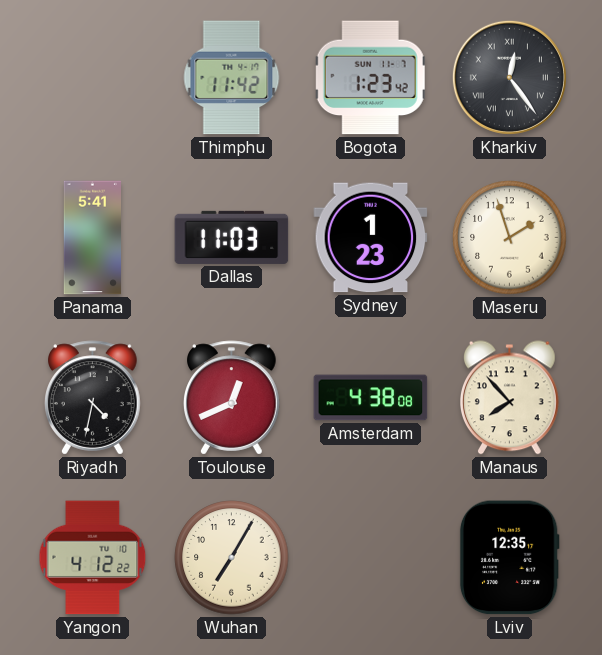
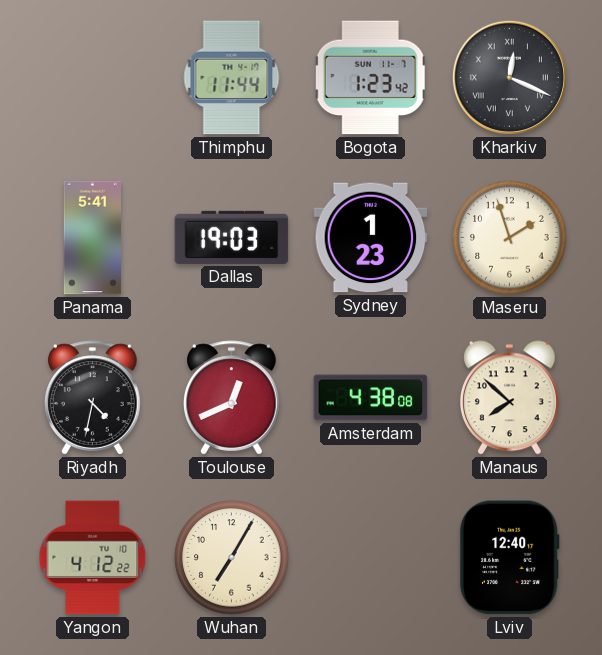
Thimphu: 11:42 -> 11:44
Kharkiv: 12:24 -> 12:19
Dallas: 11:03 -> 19:03
Manaus: 7:53 -> 7:52
Lviv: 12:35 -> 12:40
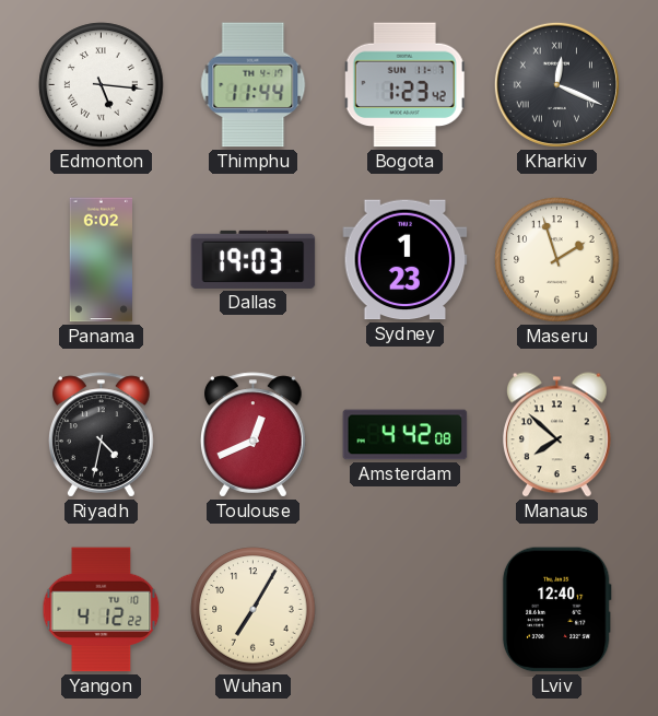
Edmonton: none -> 5:16
Panama: 5:41 -> 6:02
Amsterdam: 4:38 -> 4:42
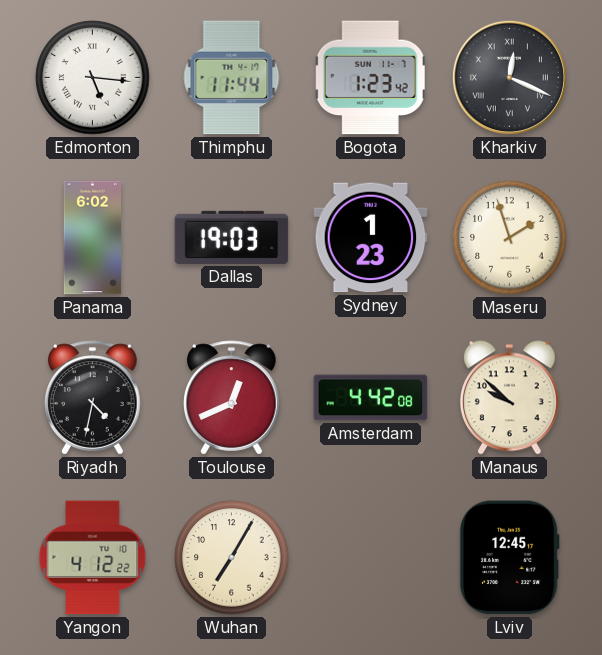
Manaus: 7:52 -> 9:52
Lviv: 12:40 -> 12:45
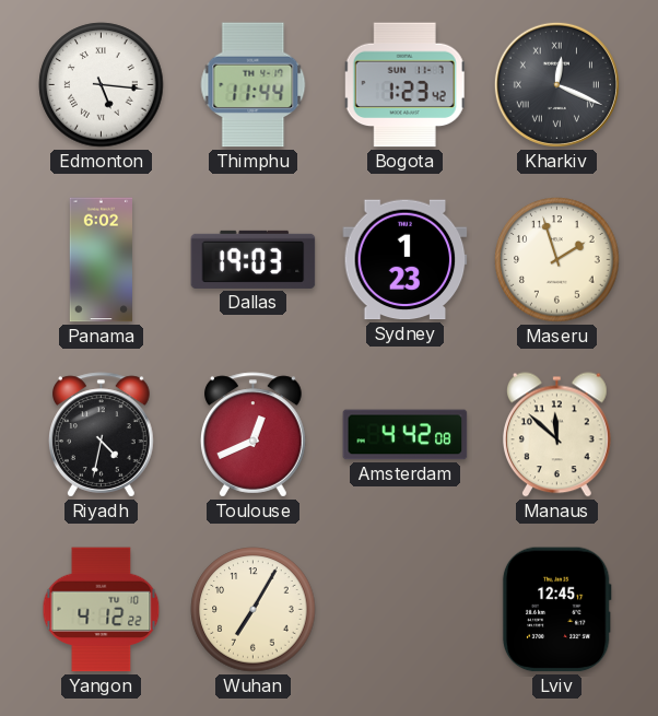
Manaus: 9:52 -> 11:52
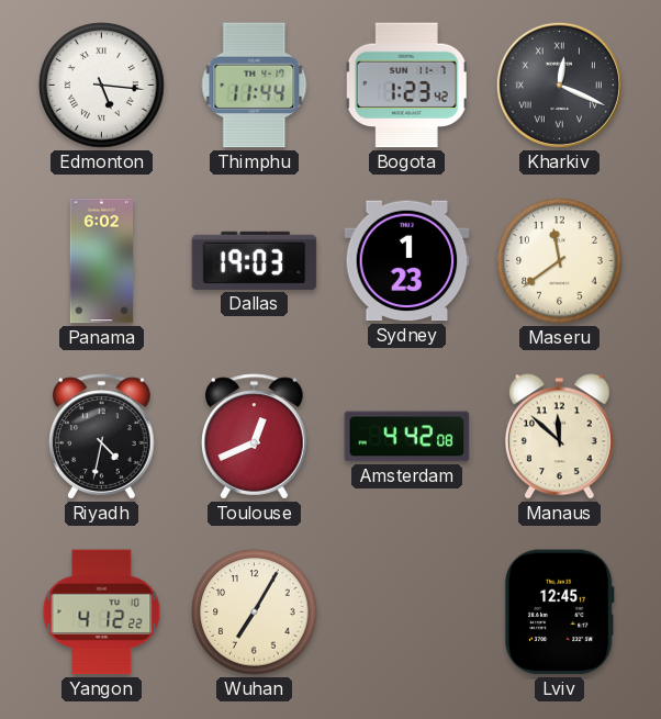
Maseru: 1:57 -> 11:39
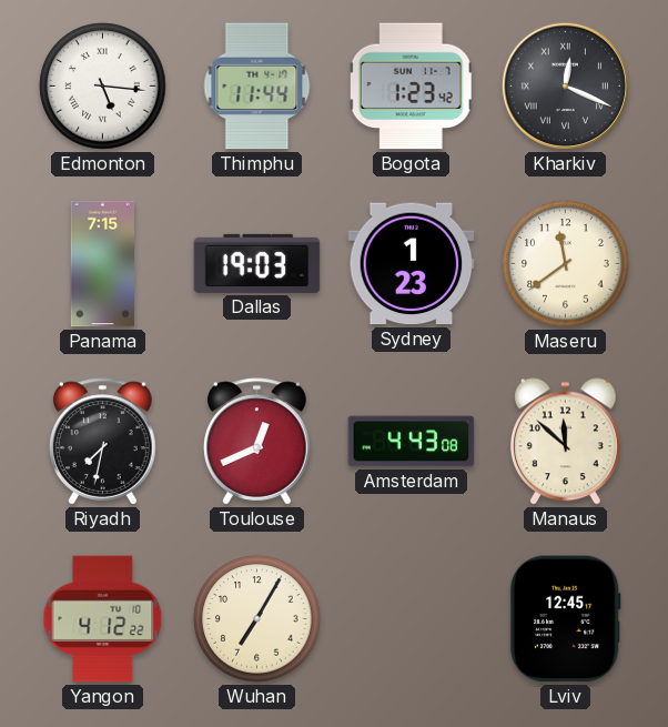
Panama: 6:02 -> 7:15
Riyadh: 4:32 -> 7:32
Amsterdam: 4:42 -> 4:43
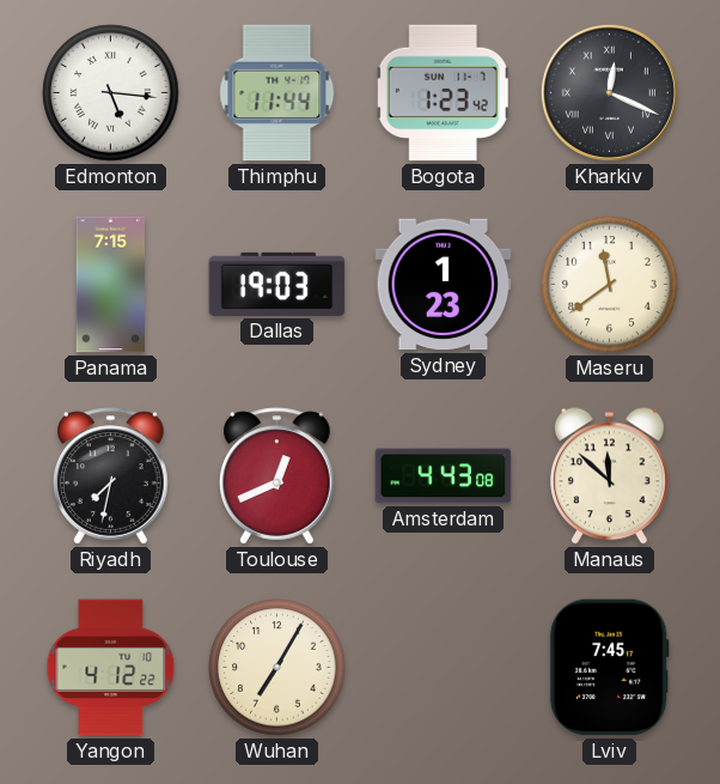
Lviv: 12:45 -> 7:45
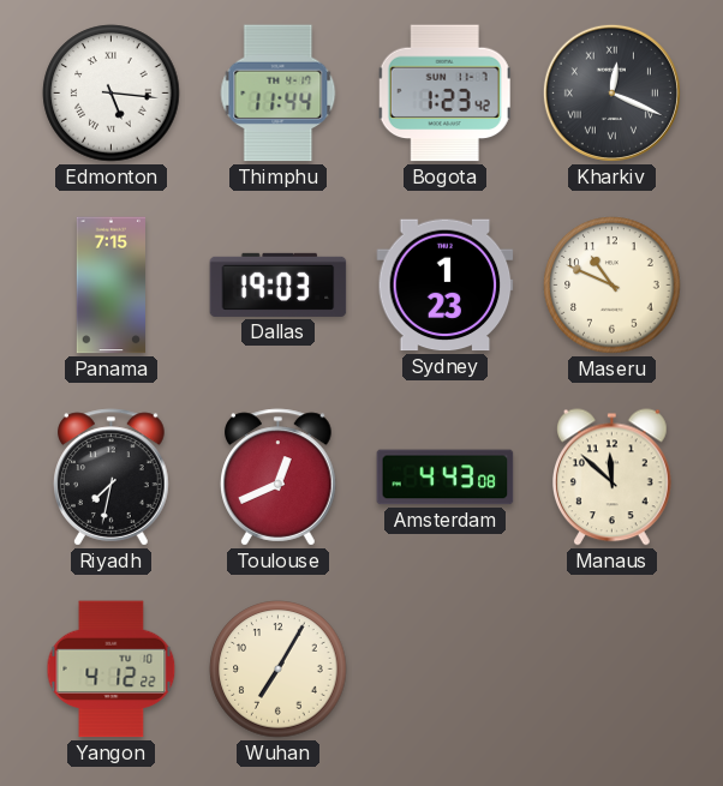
Maseru: 11:39 -> 10:49
Lviv: 7:45 -> none
